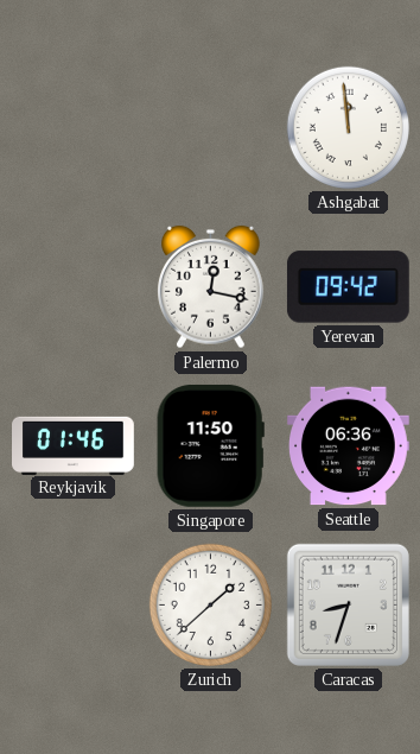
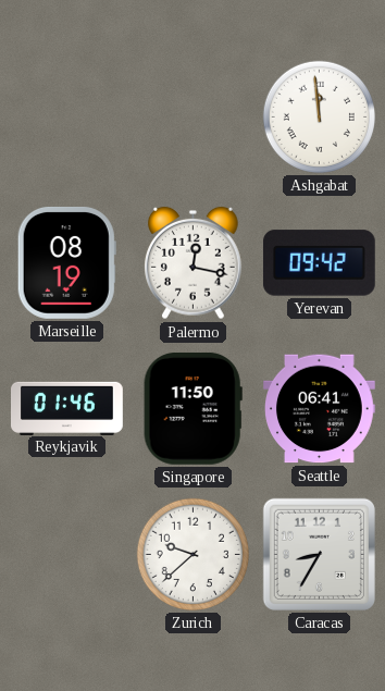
Marseille: none -> 08:19
Seattle: 06:36 -> 06:41
Zurich: 1:38 -> 9:38
Caracas: 8:33 -> 8:35
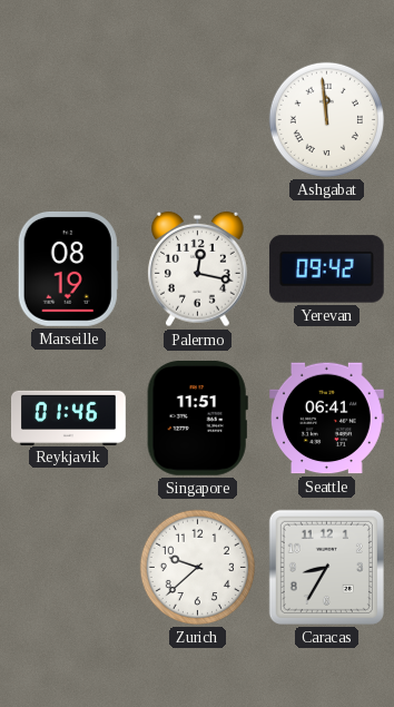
Singapore: 11:50 -> 11:51
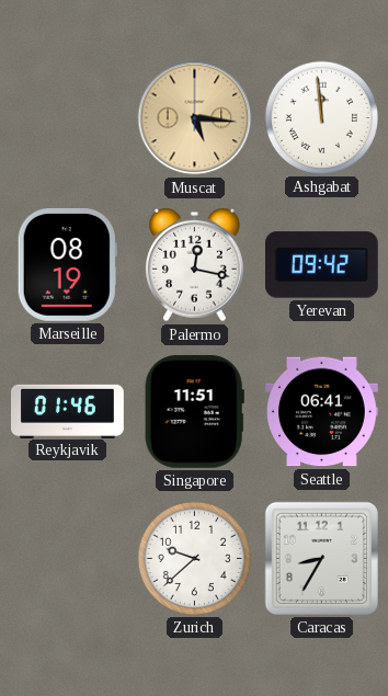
Muscat: none -> 5:16
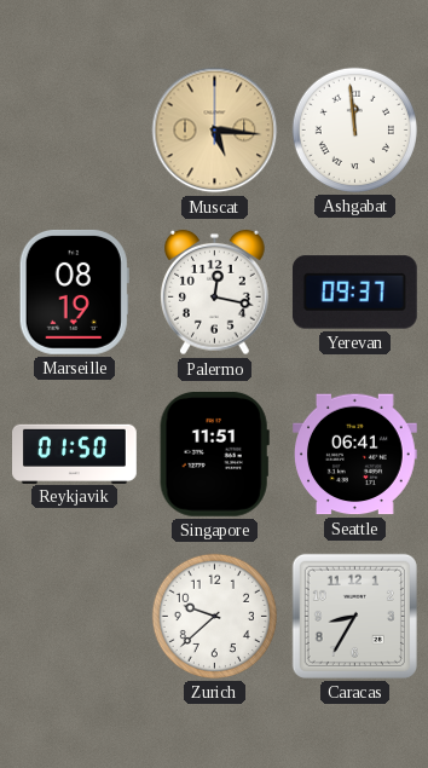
Yerevan: 09:42 -> 09:37
Reykjavik: 01:46 -> 01:50
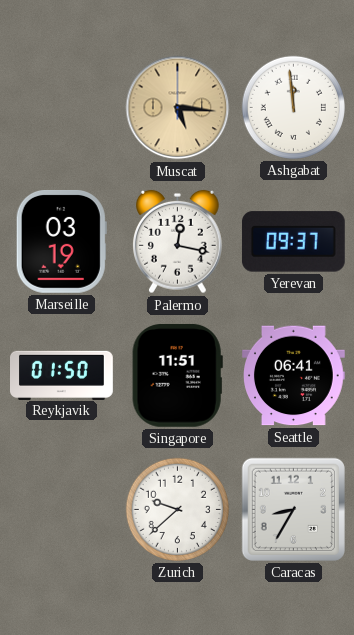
Marseille: 08:19 -> 03:19
